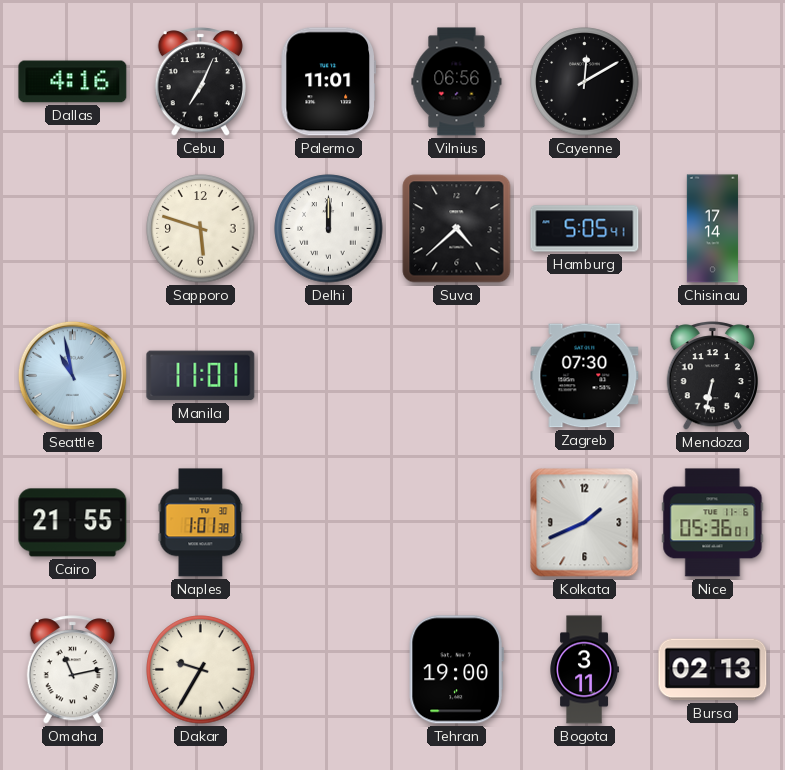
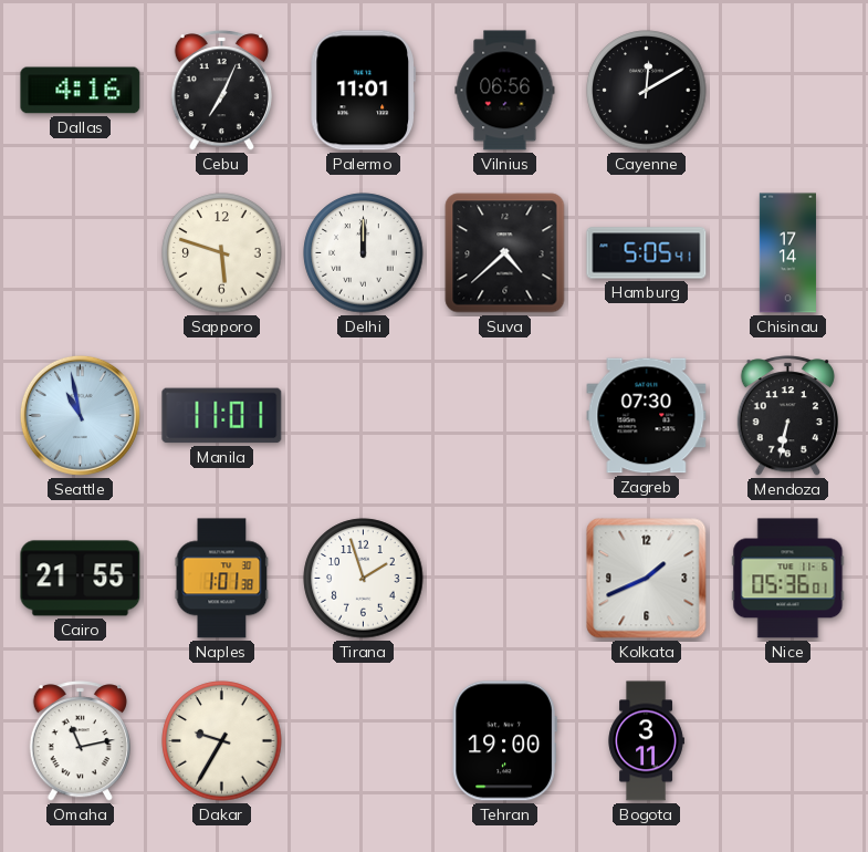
Tirana: none -> 1:57
Bursa: 02:13 -> none
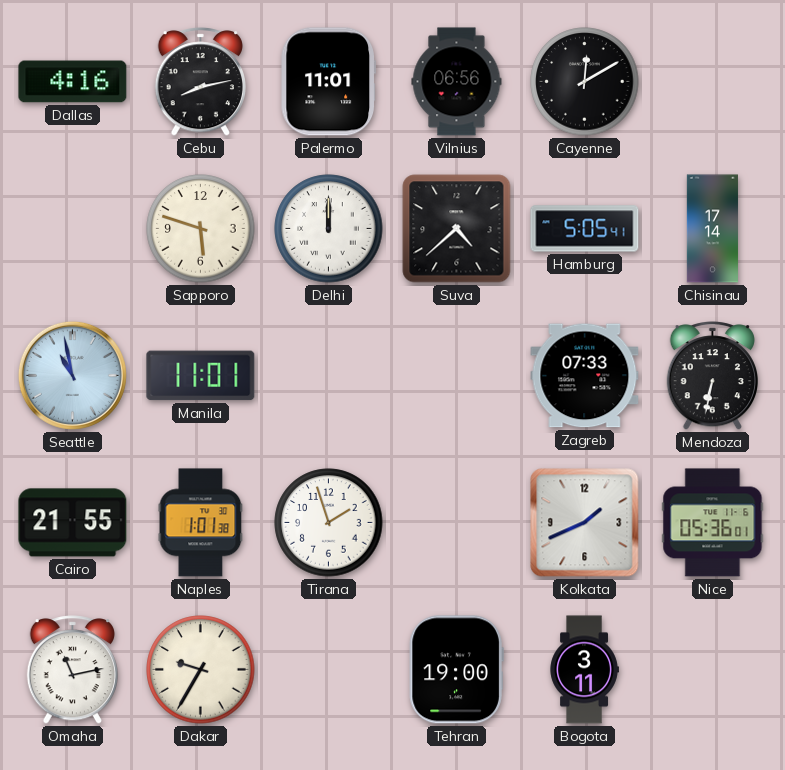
Cebu: 7:04 -> 8:13
Zagreb: 07:30 -> 07:33
